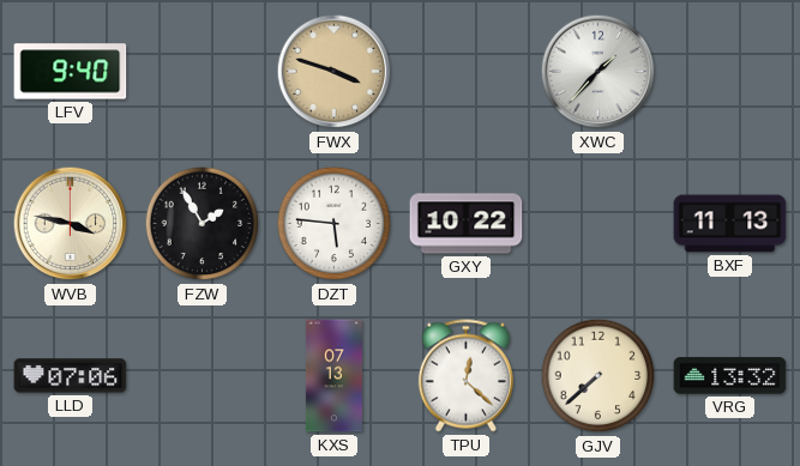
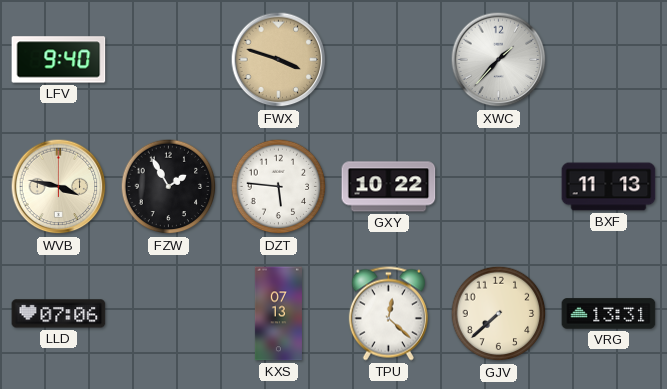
VRG: 13:32 -> 13:31
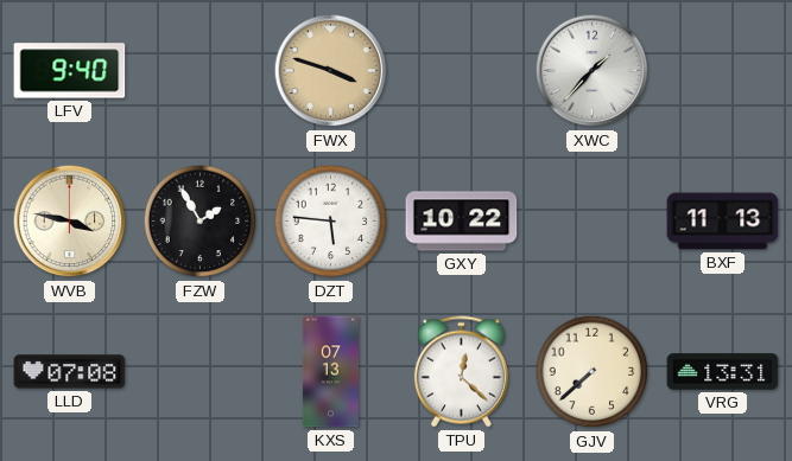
LLD: 07:06 -> 07:08
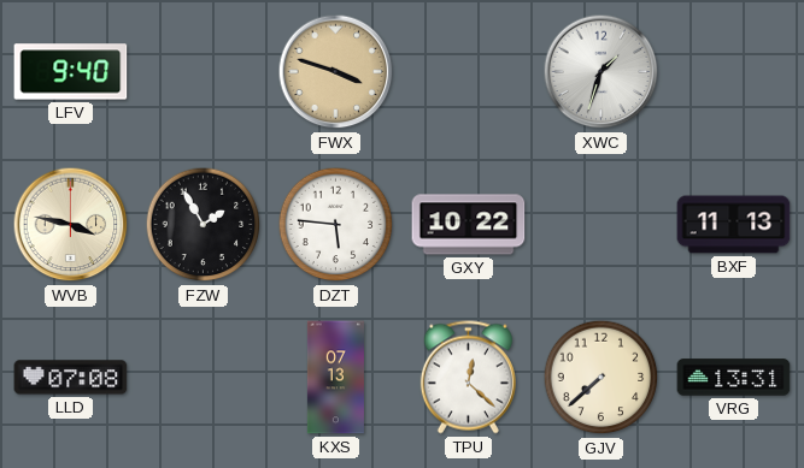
XWC: 1:37 -> 1:33
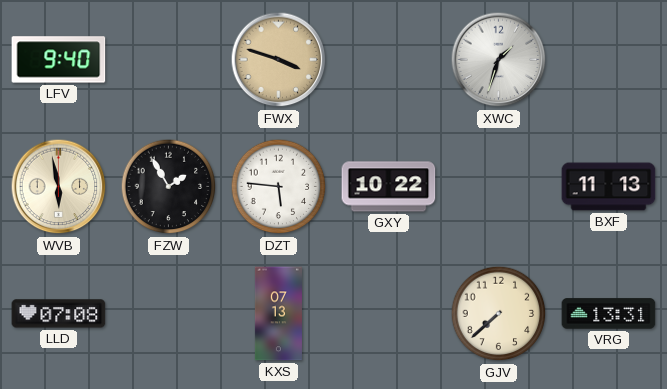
WVB: 3:47 -> 5:58
TPU: 12:22 -> none
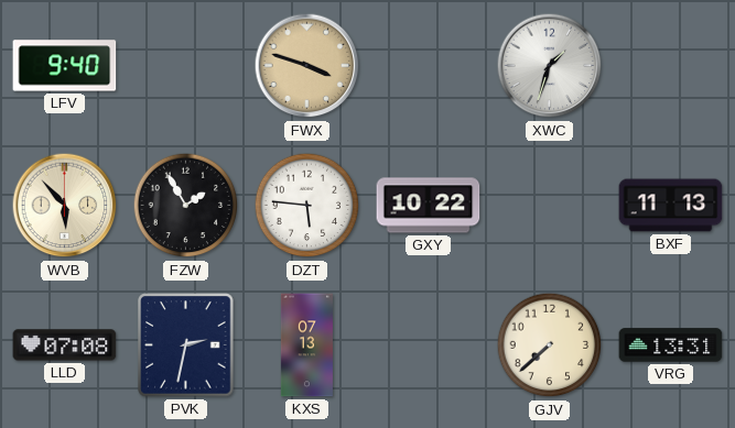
WVB: 5:58 -> 5:53
PVK: none -> 2:32
